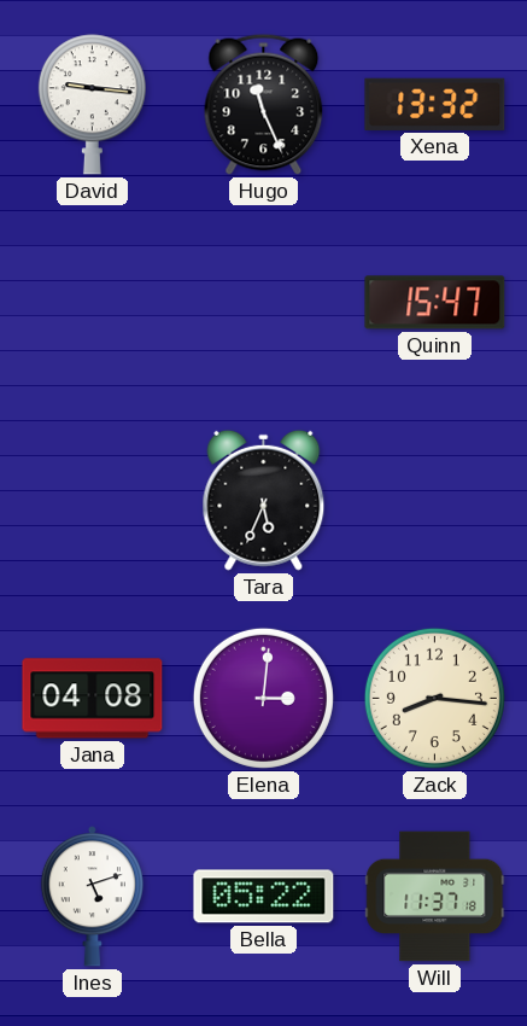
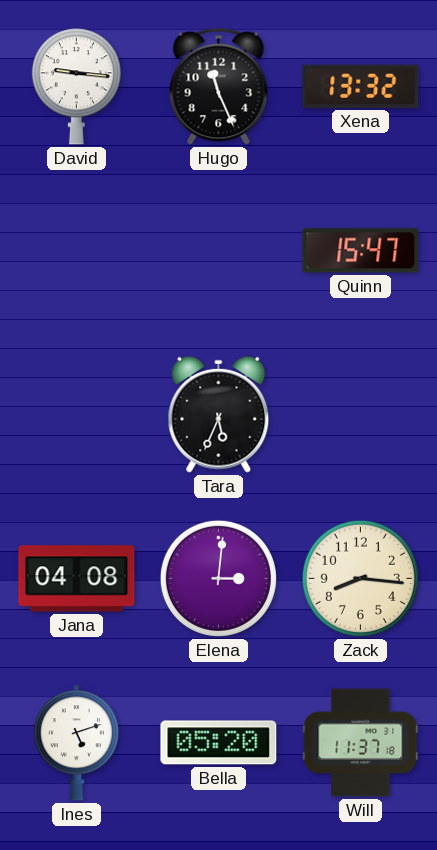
Bella: 05:22 -> 05:20
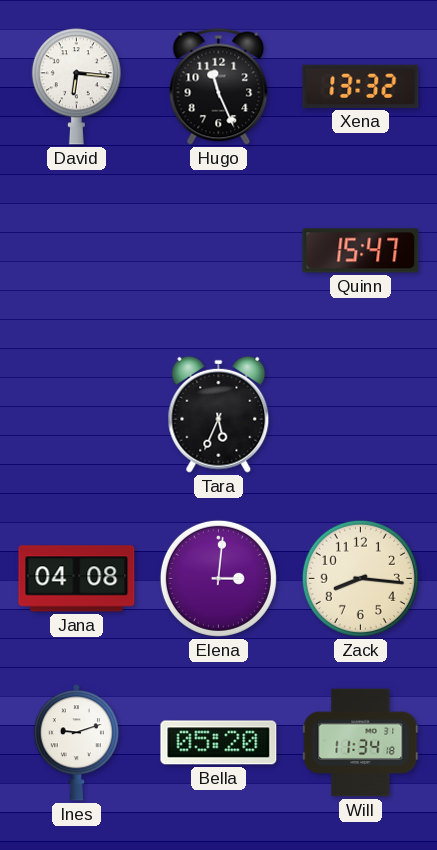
David: 9:16 -> 6:16
Ines: 5:12 -> 9:12
Will: 11:37 -> 11:34
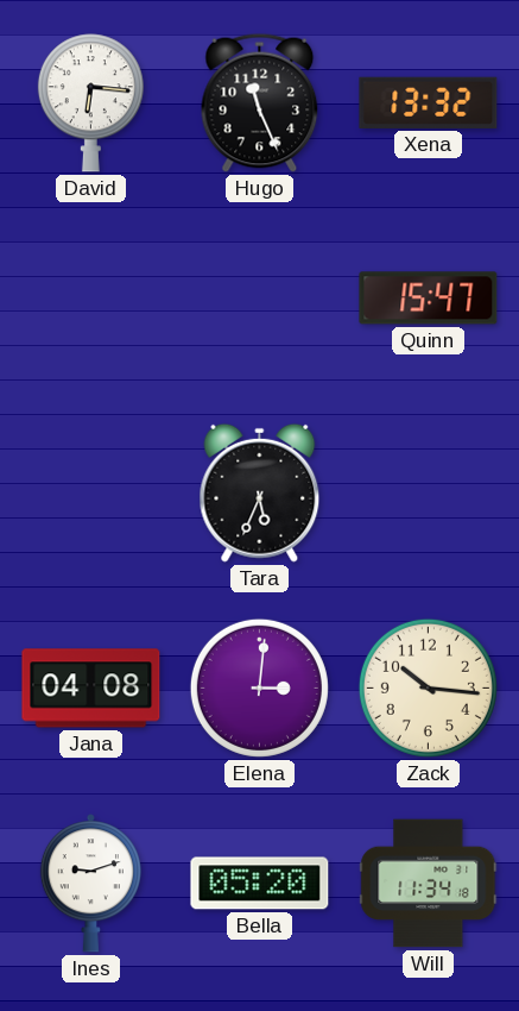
Zack: 8:16 -> 10:16
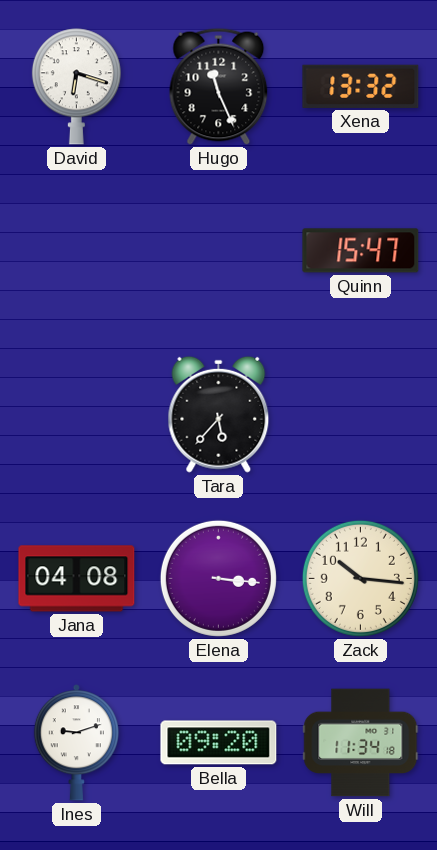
David: 6:16 -> 6:18
Tara: 5:34 -> 5:37
Elena: 3:01 -> 3:16
Bella: 05:20 -> 09:20
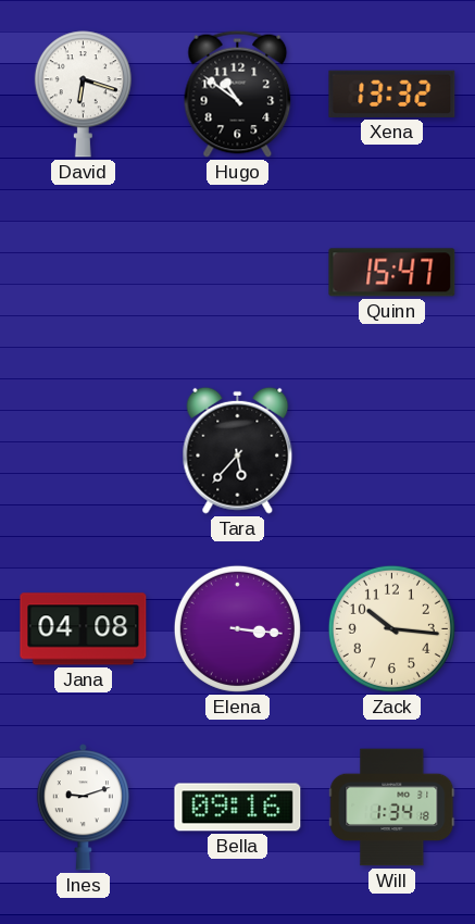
Hugo: 11:26 -> 10:51
Bella: 09:20 -> 09:16
Will: 11:34 -> 1:34
